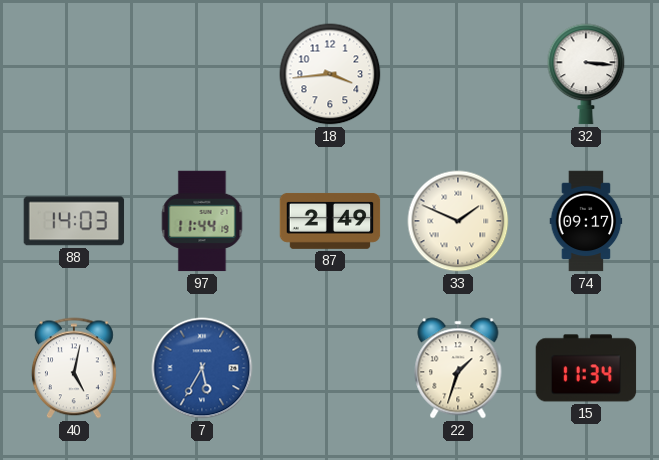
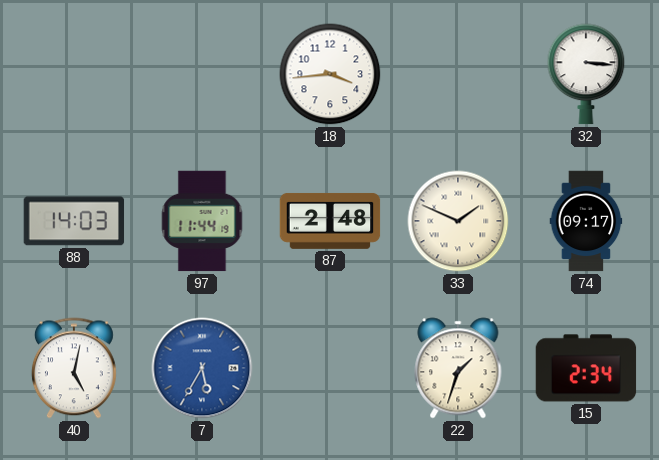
87: 2:49 -> 2:48
15: 11:34 -> 2:34
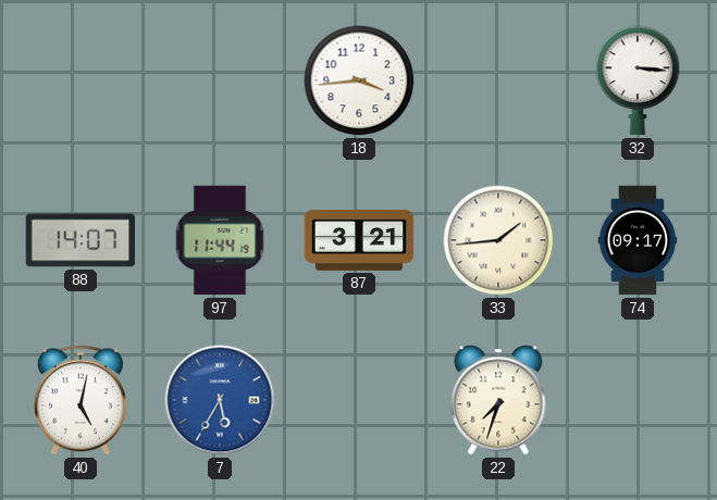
88: 14:03 -> 14:07
87: 2:48 -> 3:21
33: 1:49 -> 1:44
22: 1:33 -> 7:33
15: 2:34 -> none
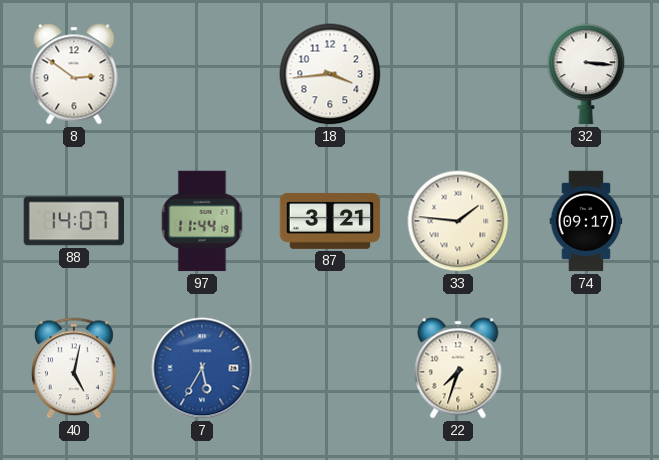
8: none -> 2:51
33: 1:44 -> 1:46
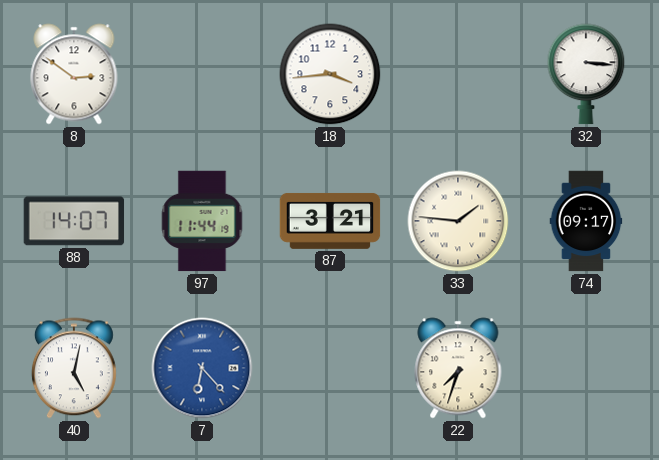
7: 5:35 -> 6:23
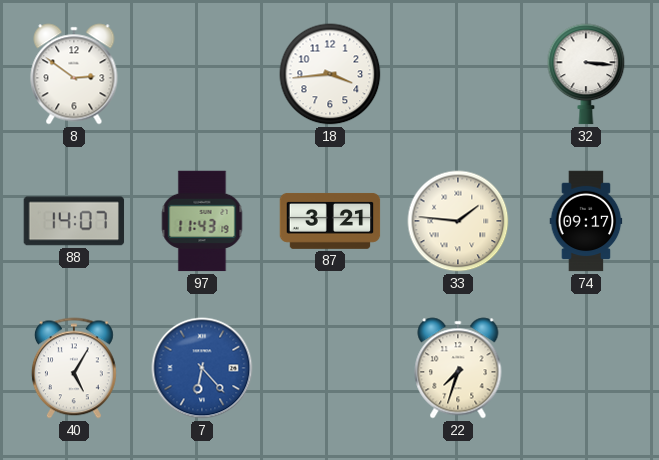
97: 11:44 -> 11:43
40: 5:02 -> 5:05
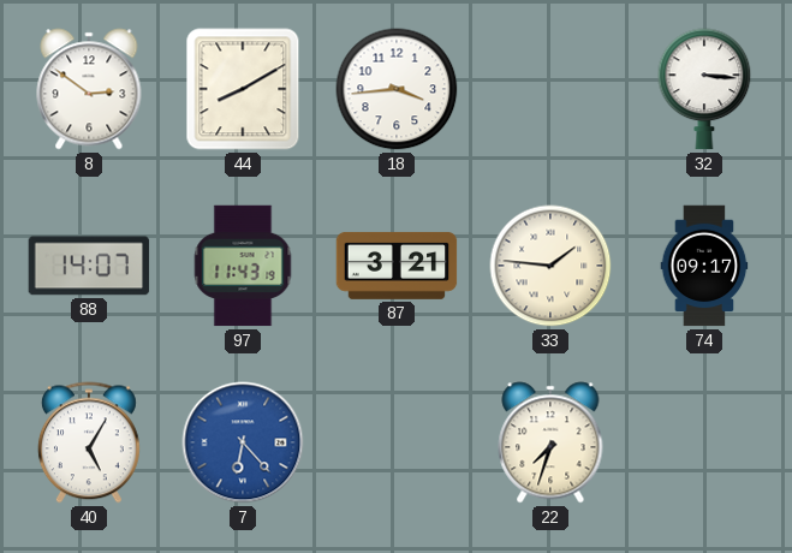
44: none -> 8:10
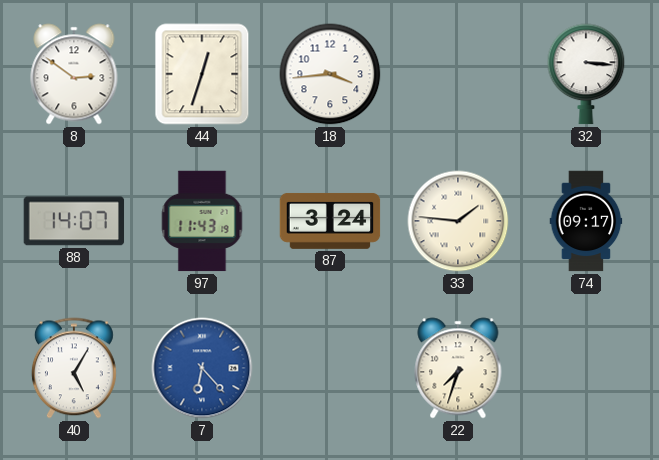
44: 8:10 -> 12:33
87: 3:21 -> 3:24
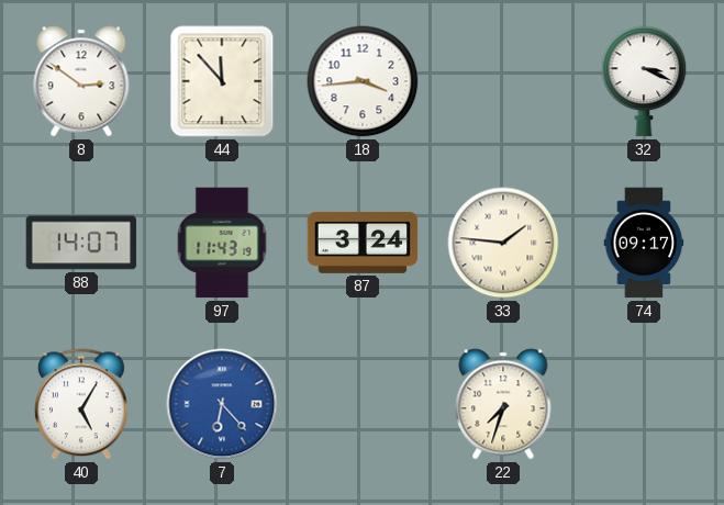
44: 12:33 -> 11:53
32: 3:16 -> 3:19
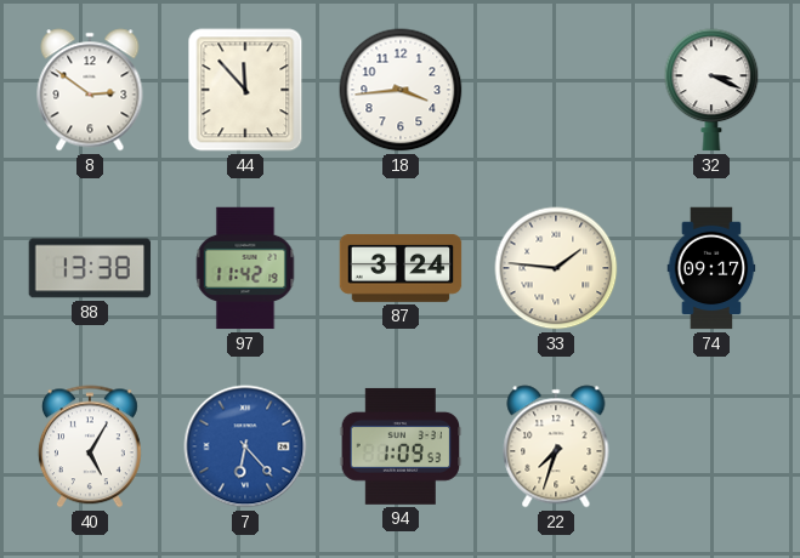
88: 14:07 -> 13:38
97: 11:43 -> 11:42
94: none -> 1:09
